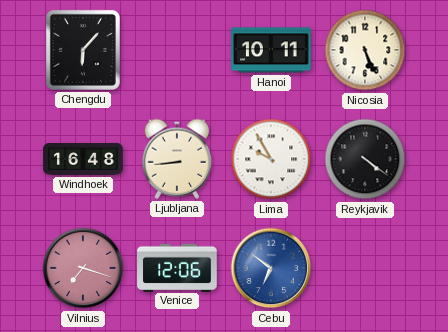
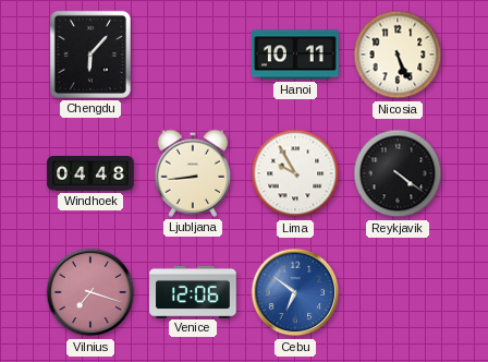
Windhoek: 16:48 -> 04:48
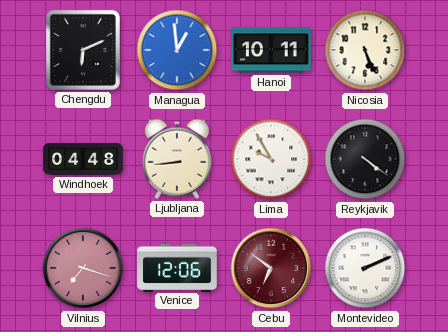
Chengdu: 6:07 -> 6:11
Managua: none -> 12:59
Cebu dial: blue -> burgundy
Montevideo: none -> 2:11
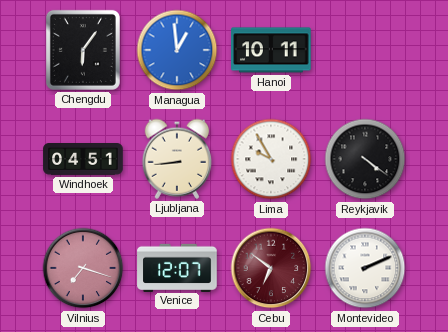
Chengdu: 6:11 -> 6:06
Nicosia: 5:26 -> none
Windhoek: 04:48 -> 04:51
Venice: 12:06 -> 12:07
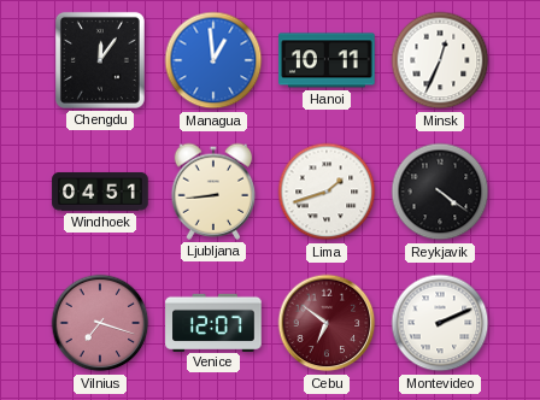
Chengdu: 6:06 -> 12:06
Minsk: none -> 12:34
Lima: 9:55 -> 1:42
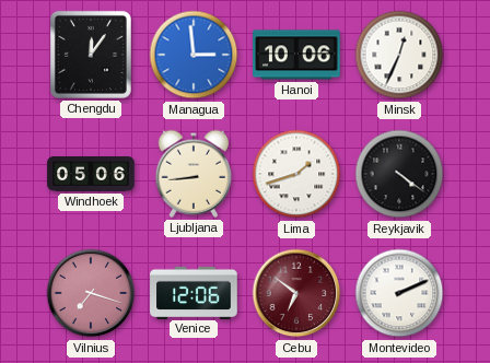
Managua: 12:59 -> 2:59
Hanoi: 10:11 -> 10:06
Windhoek: 04:51 -> 05:06
Venice: 12:07 -> 12:06
